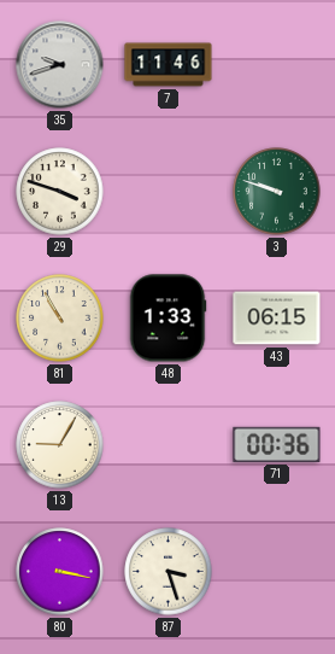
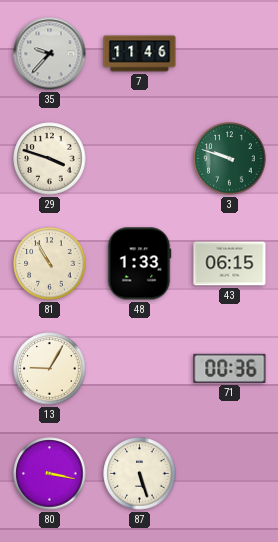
35: 9:42 -> 9:37
87: 3:27 -> 5:27
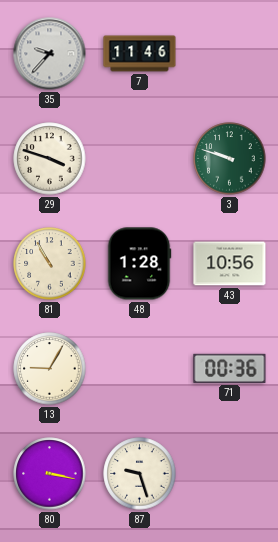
48: 1:33 -> 1:28
43: 06:15 -> 10:56
87: 5:27 -> 9:27
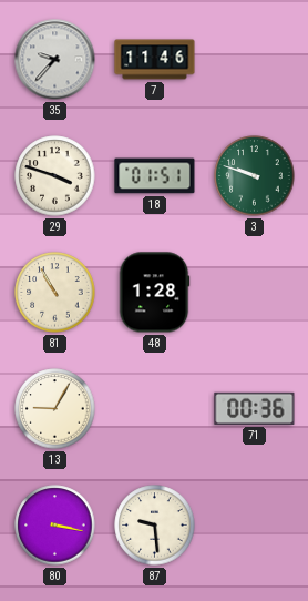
18: none -> 01:51
43: 10:56 -> none
87: 9:27 -> 9:29
